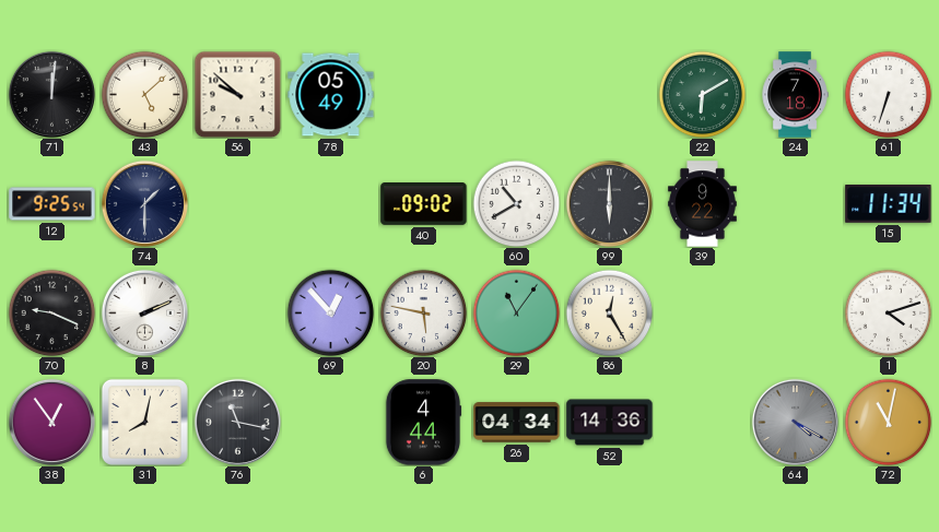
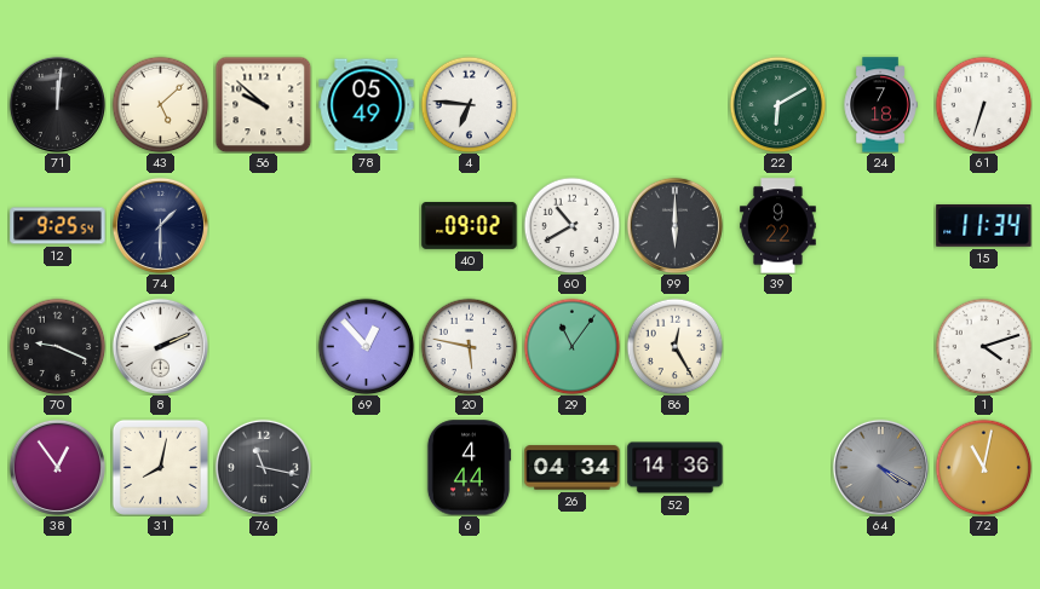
4: none -> 6:46
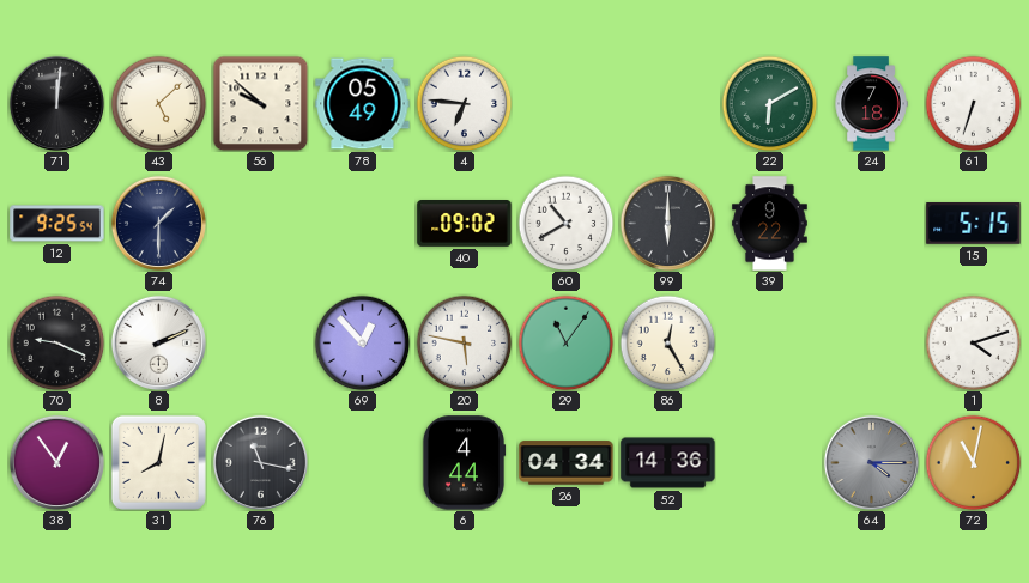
15: 11:34 -> 5:15
64: 4:20 -> 4:15
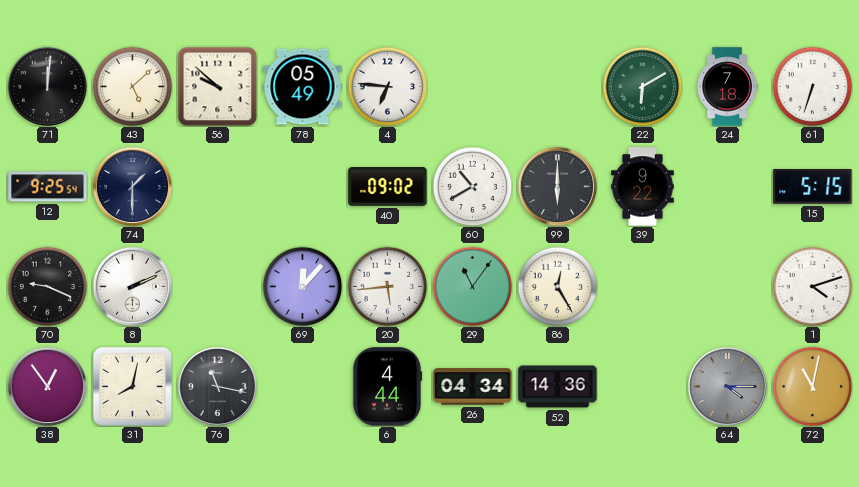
69: 12:53 -> 12:07
20: 5:47 -> 5:44
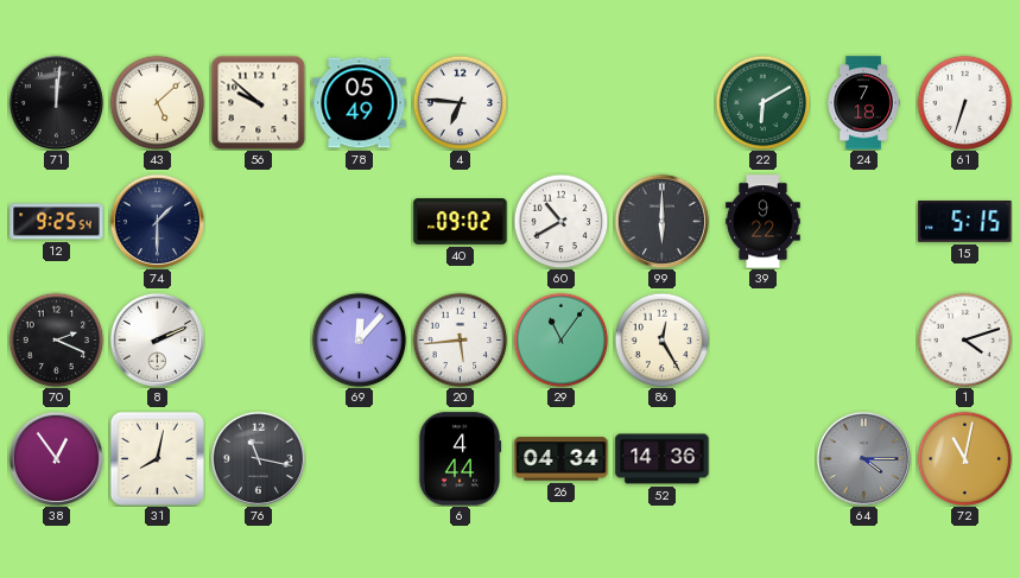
70: 9:19 -> 2:19
